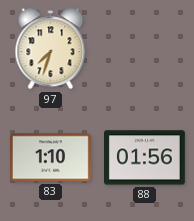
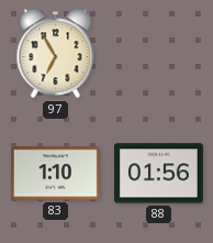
97: 7:33 -> 6:55
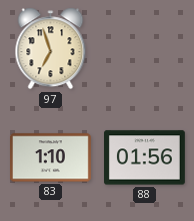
97: 6:55 -> 6:57
